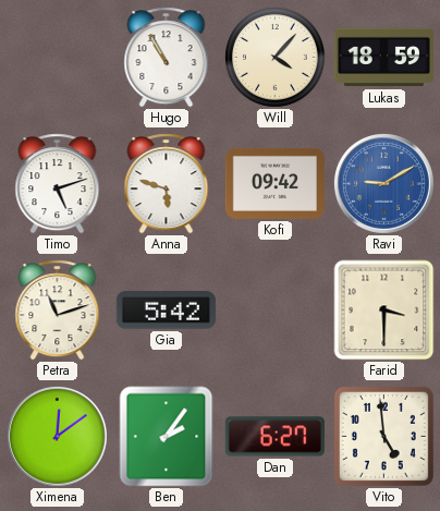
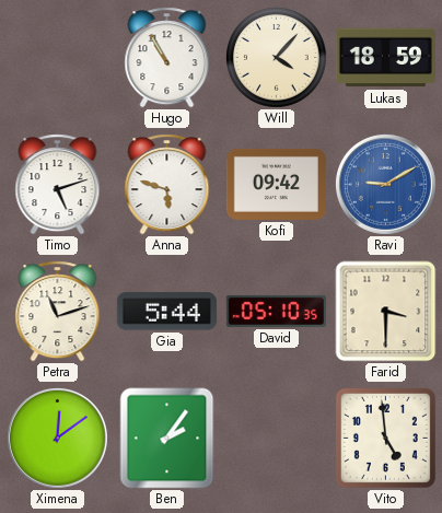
Gia: 5:42 -> 5:44
David: none -> 05:10
Dan: 6:27 -> none
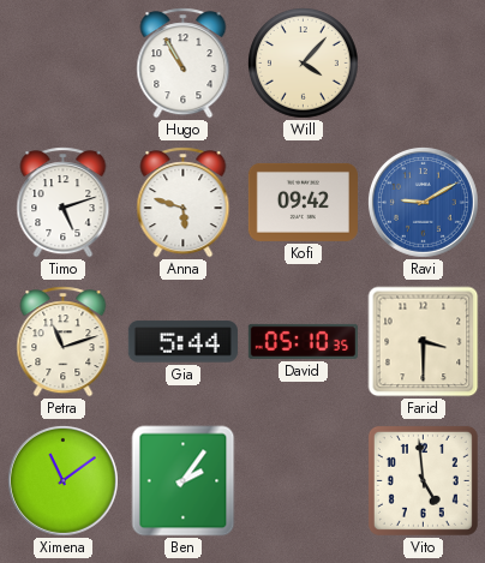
Lukas: 18:59 -> none
Ximena: 12:09 -> 11:09
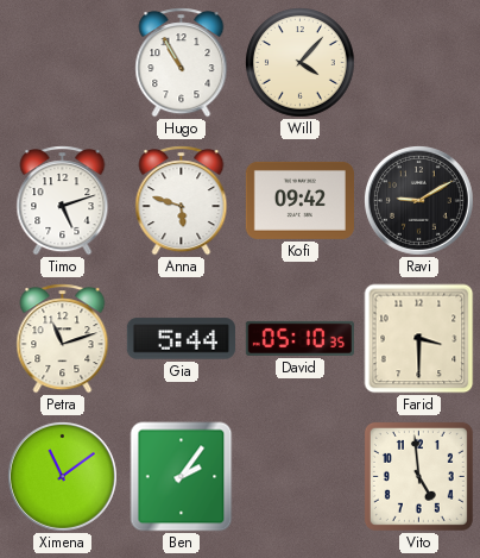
Ravi dial: blue -> black
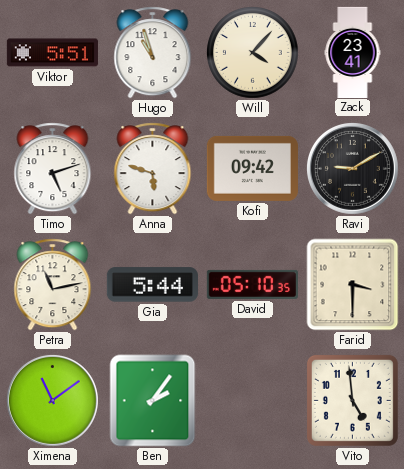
Viktor: none -> 5:51
Hugo: 10:55 -> 10:57
Zack: none -> 23:41
Petra: 11:12 -> 11:13
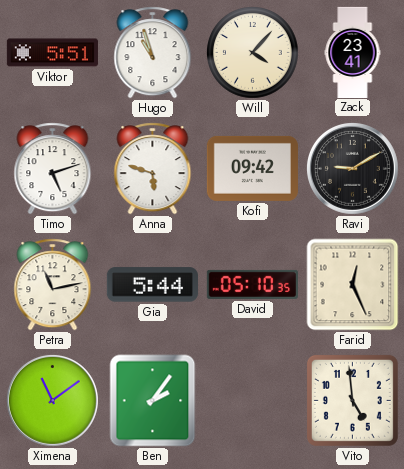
Farid: 3:30 -> 12:26
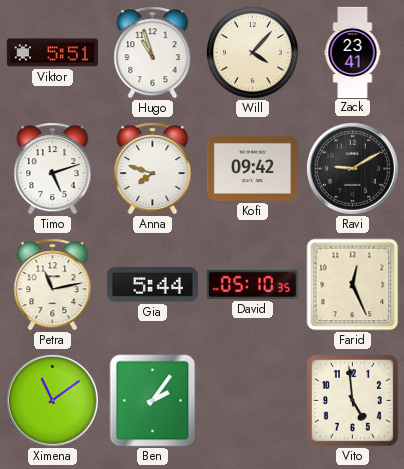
Anna: 5:48 -> 7:48
